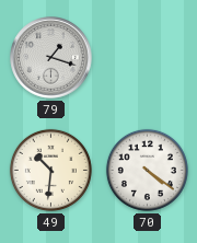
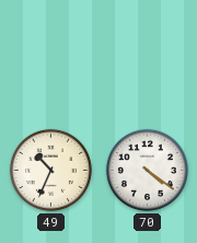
79: 1:18 -> none
49: 10:31 -> 10:34
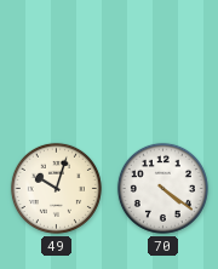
49: 10:34 -> 10:03
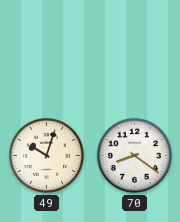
70: 4:21 -> 8:21
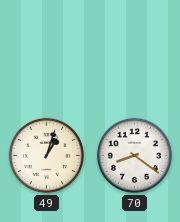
49: 10:03 -> 1:03
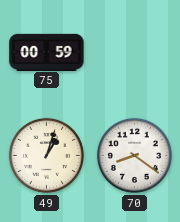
75: none -> 00:59
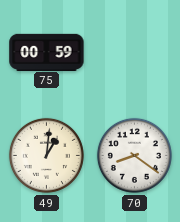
49: 1:03 -> 1:01
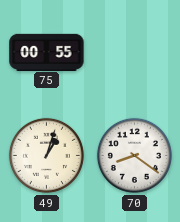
75: 00:59 -> 00:55
49: 1:01 -> 1:03
